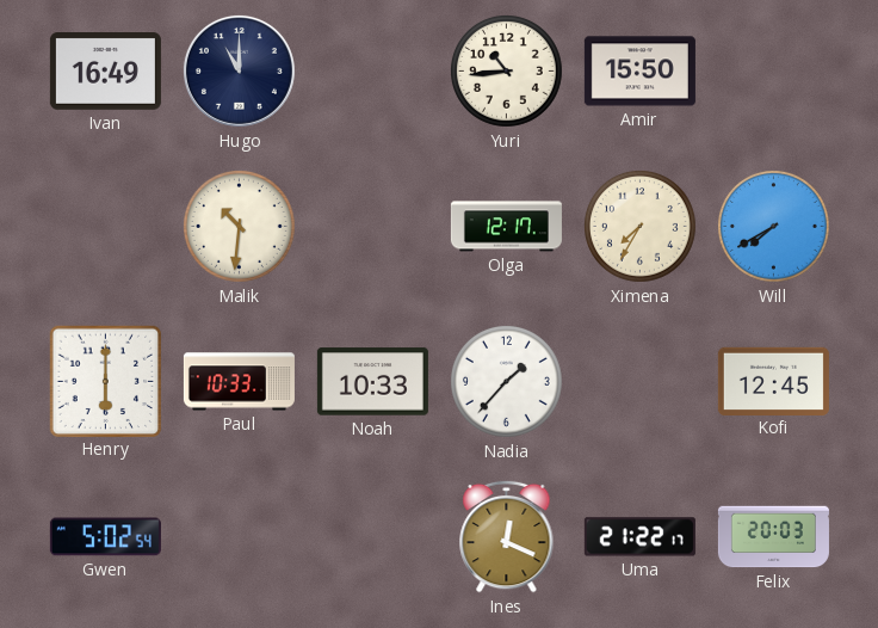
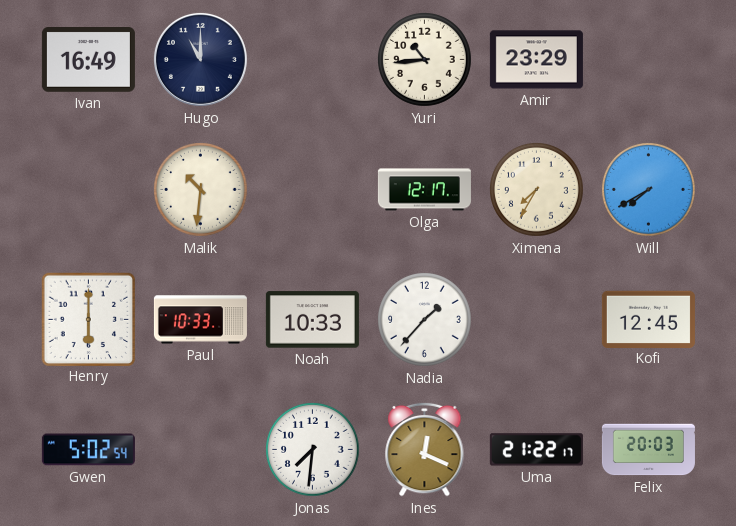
Amir: 15:50 -> 23:29
Jonas: none -> 7:31
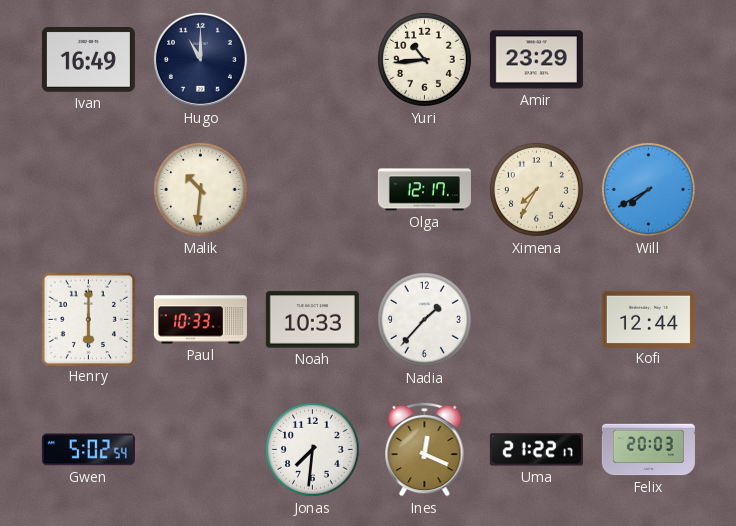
Kofi: 12:45 -> 12:44
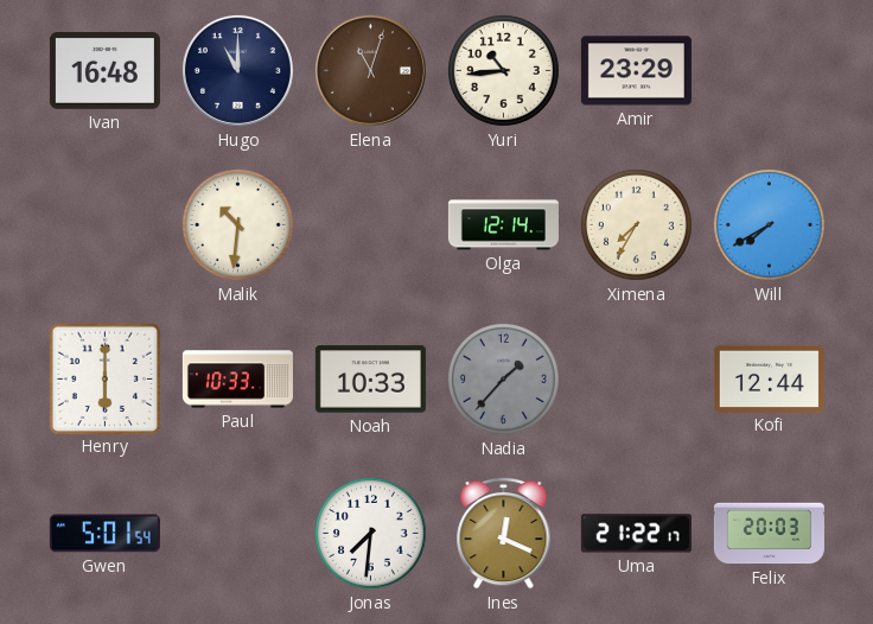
Ivan: 16:49 -> 16:48
Elena: none -> 11:03
Olga: 12:17 -> 12:14
Nadia dial: white -> grey
Gwen: 5:02 -> 5:01
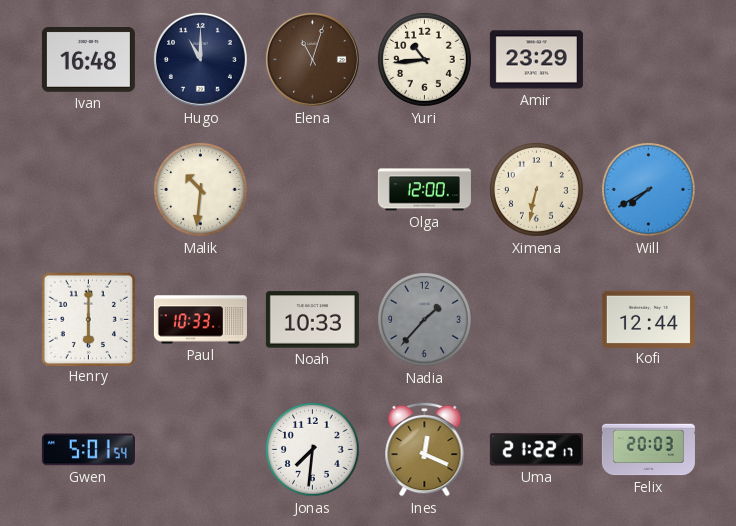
Olga: 12:14 -> 12:00
Ximena: 7:35 -> 6:32
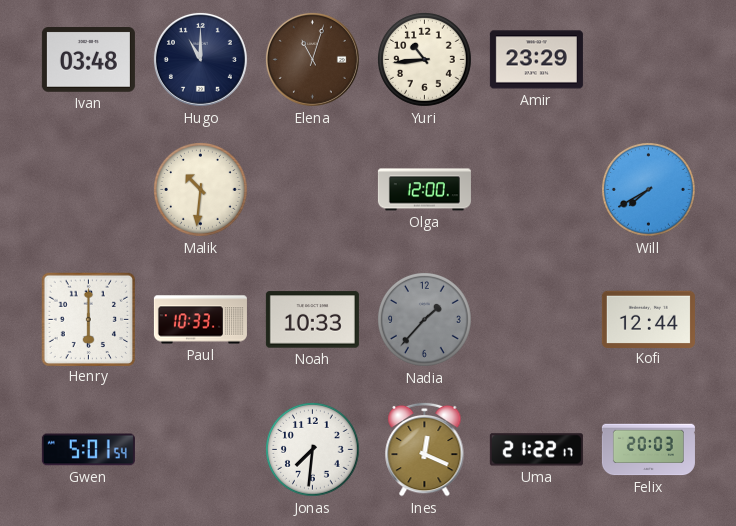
Ivan: 16:48 -> 03:48
Ximena: 6:32 -> none
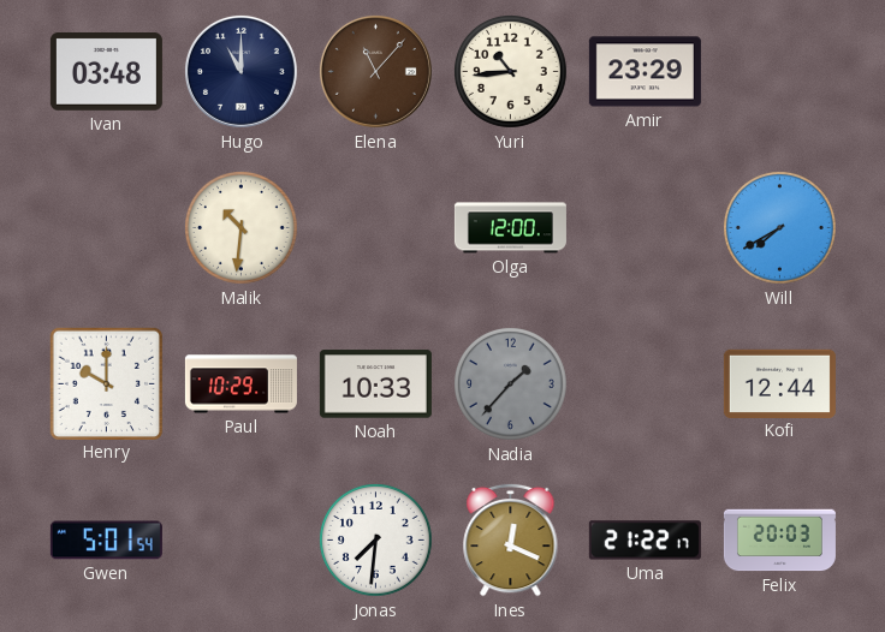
Elena: 11:03 -> 11:07
Henry: 6:00 -> 10:00
Paul: 10:33 -> 10:29
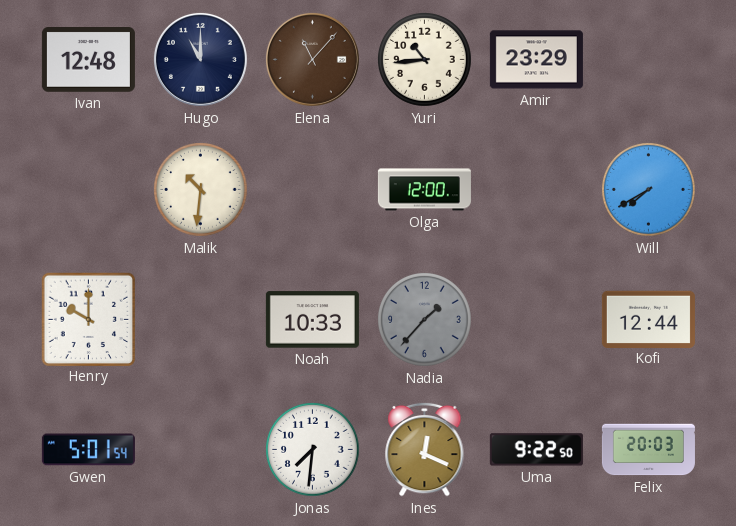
Ivan: 03:48 -> 12:48
Paul: 10:29 -> none
Uma: 21:22 -> 9:22
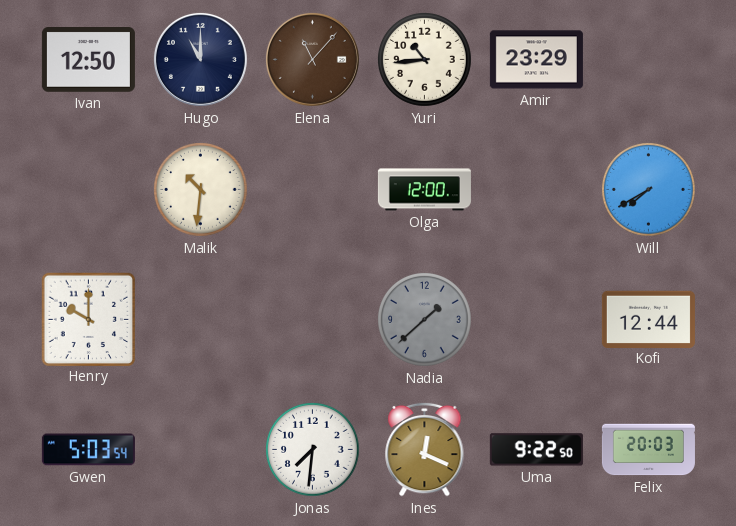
Ivan: 12:48 -> 12:50
Noah: 10:33 -> none
Nadia: 1:37 -> 1:38
Gwen: 5:01 -> 5:03
